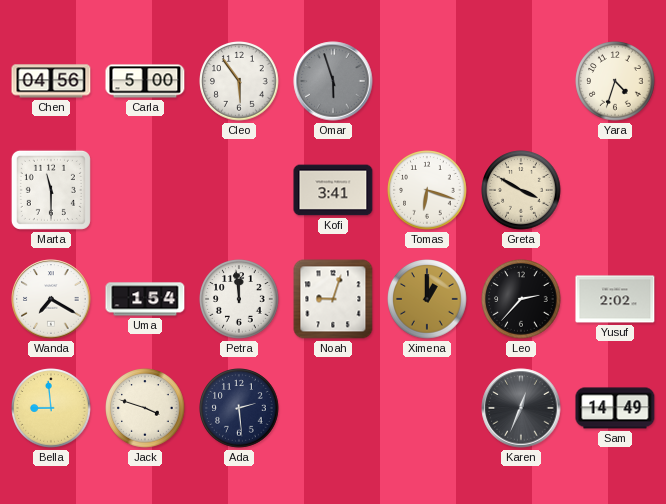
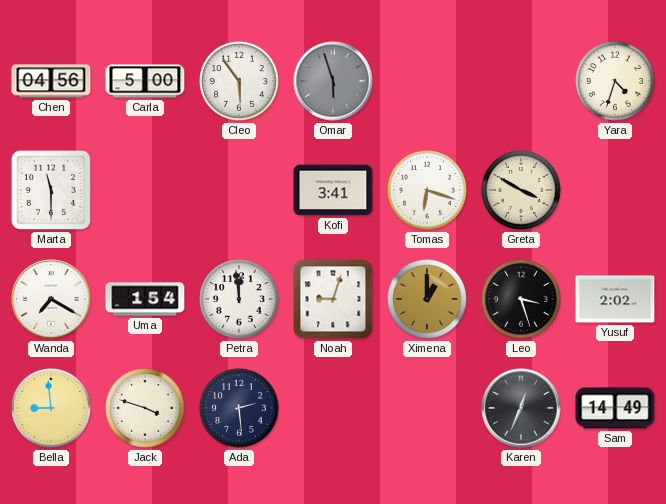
Leo: 2:37 -> 3:27
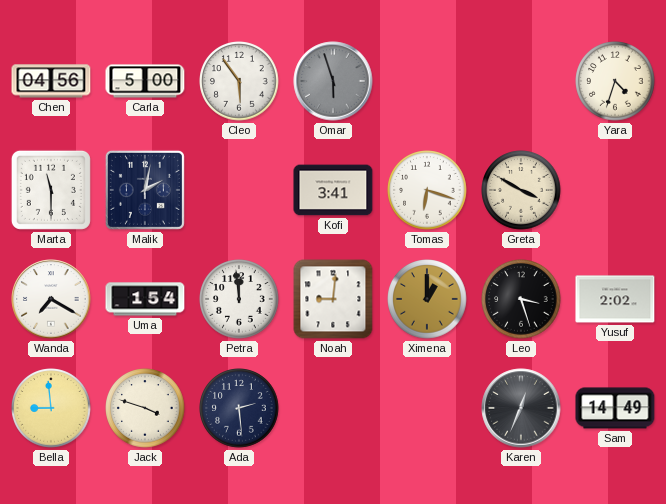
Malik: none -> 2:02
Noah: 9:03 -> 9:01
